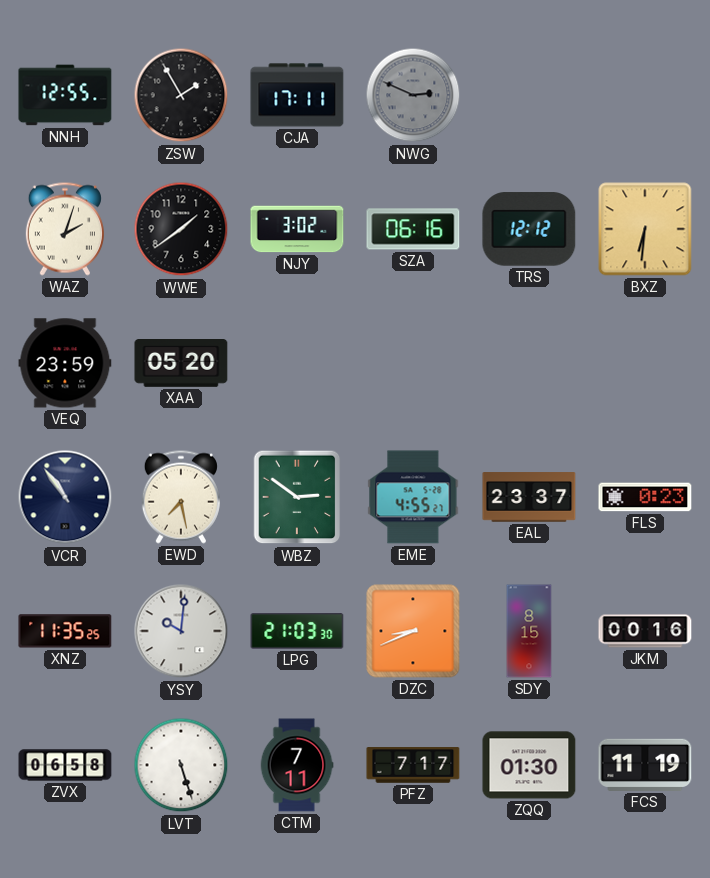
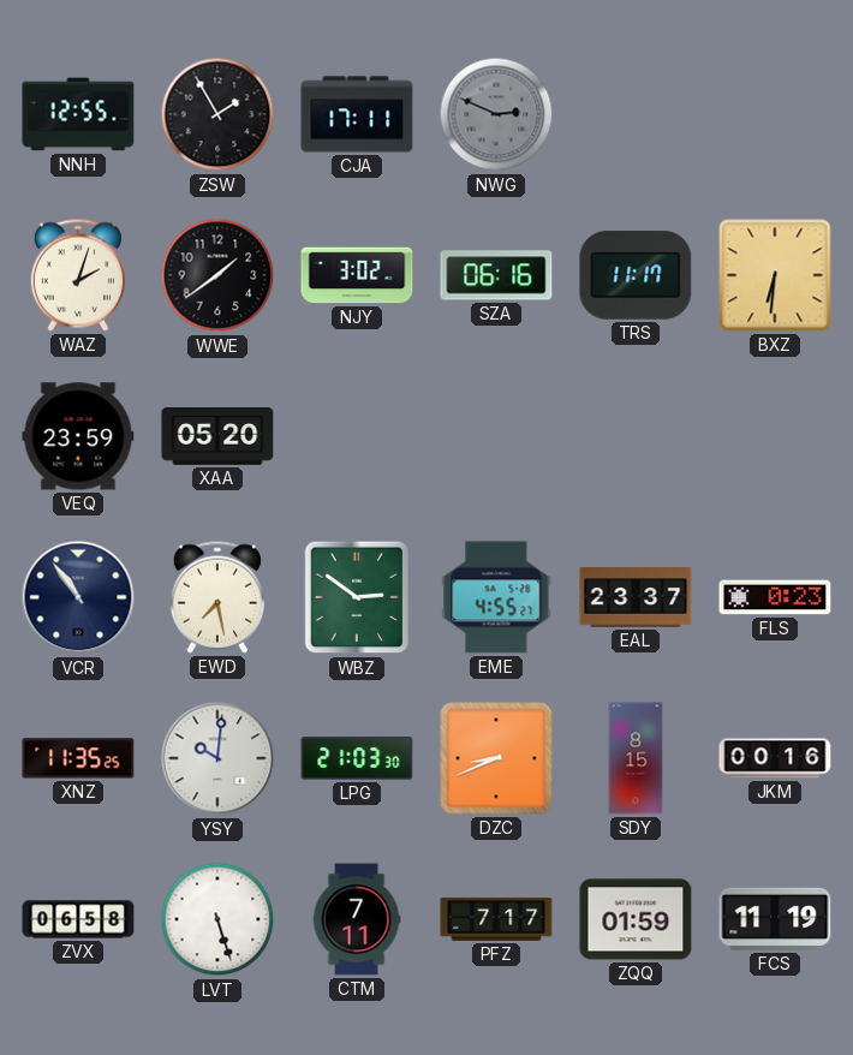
TRS: 12:12 -> 11:17
ZQQ: 01:30 -> 01:59
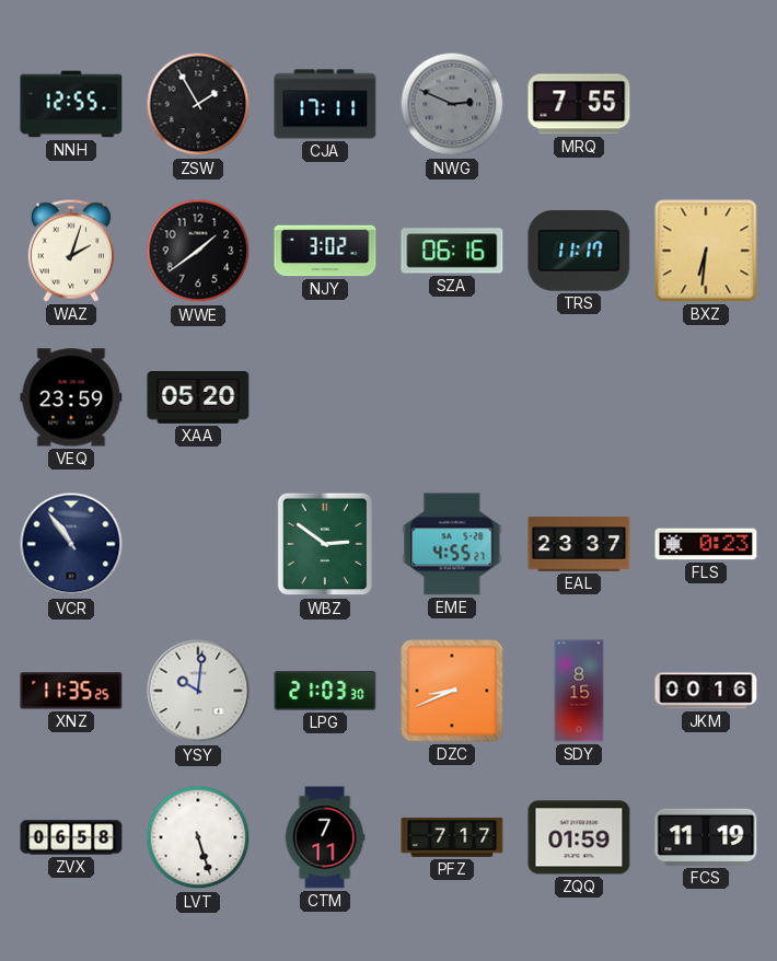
MRQ: none -> 7:55
EWD: 7:28 -> none
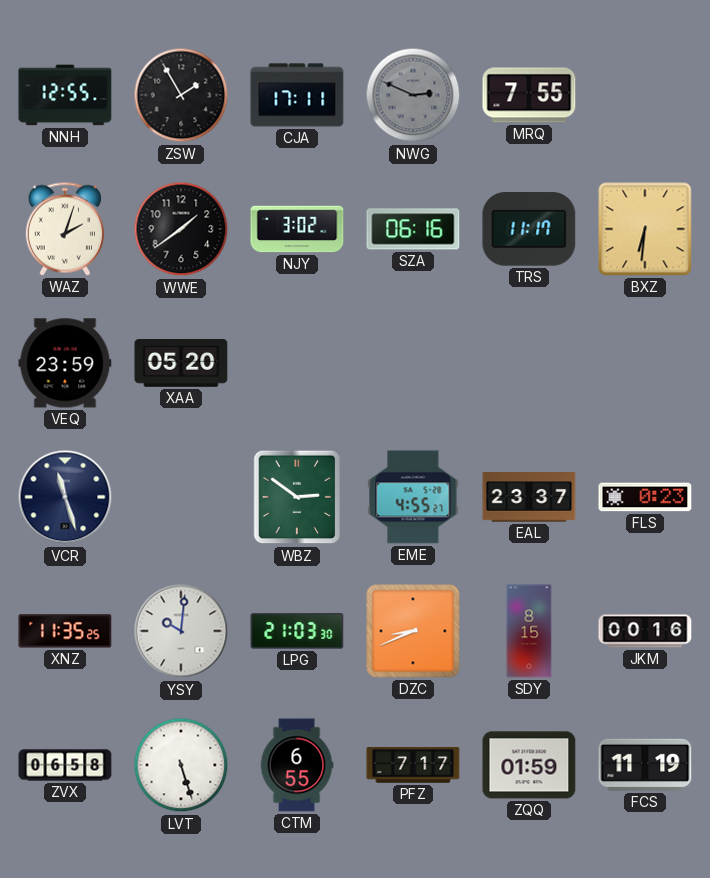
VCR: 10:54 -> 11:27
CTM: 7:11 -> 6:55
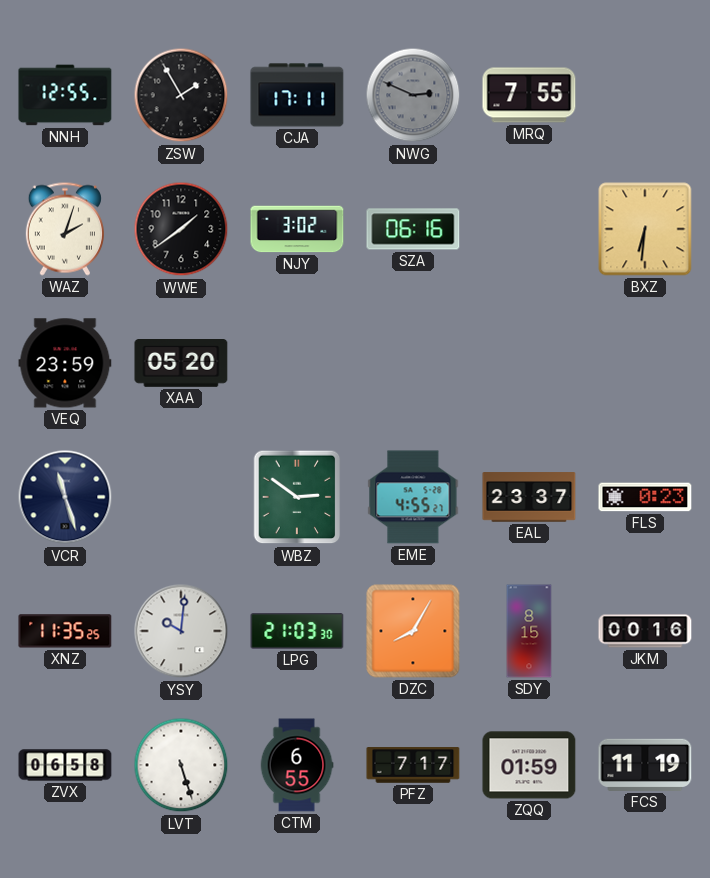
TRS: 11:17 -> none
DZC: 8:41 -> 8:05
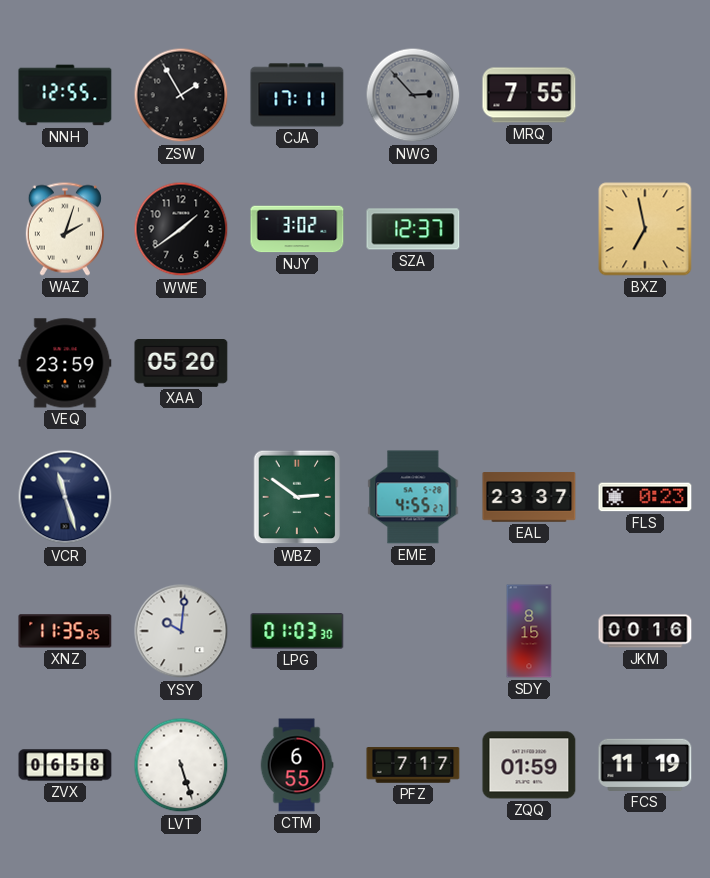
NWG: 2:49 -> 2:53
SZA: 06:16 -> 12:37
BXZ: 6:31 -> 6:58
LPG: 21:03 -> 01:03
DZC: 8:05 -> none
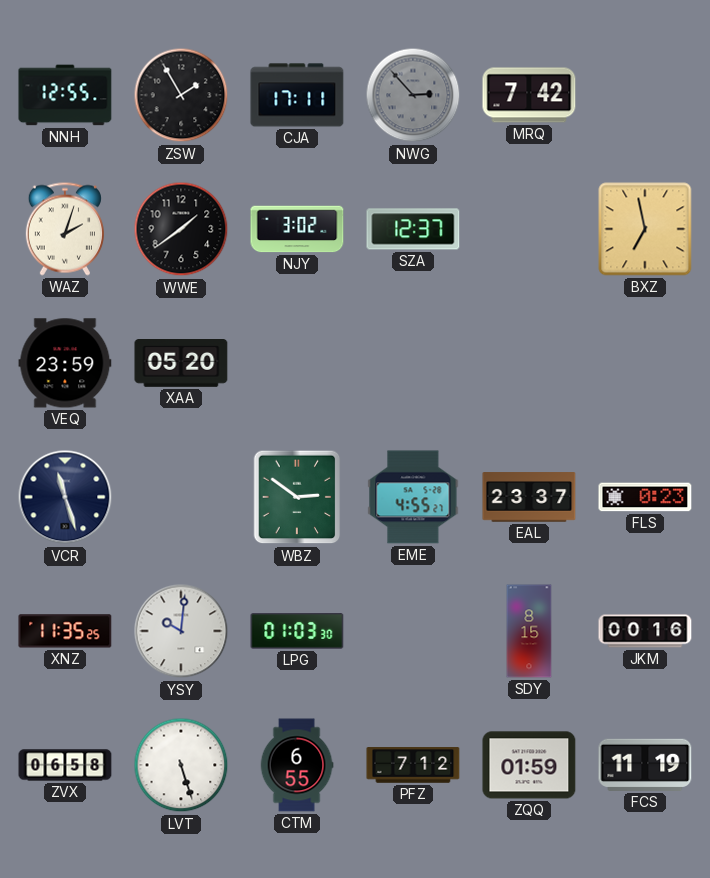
MRQ: 7:55 -> 7:42
PFZ: 7:17 -> 7:12
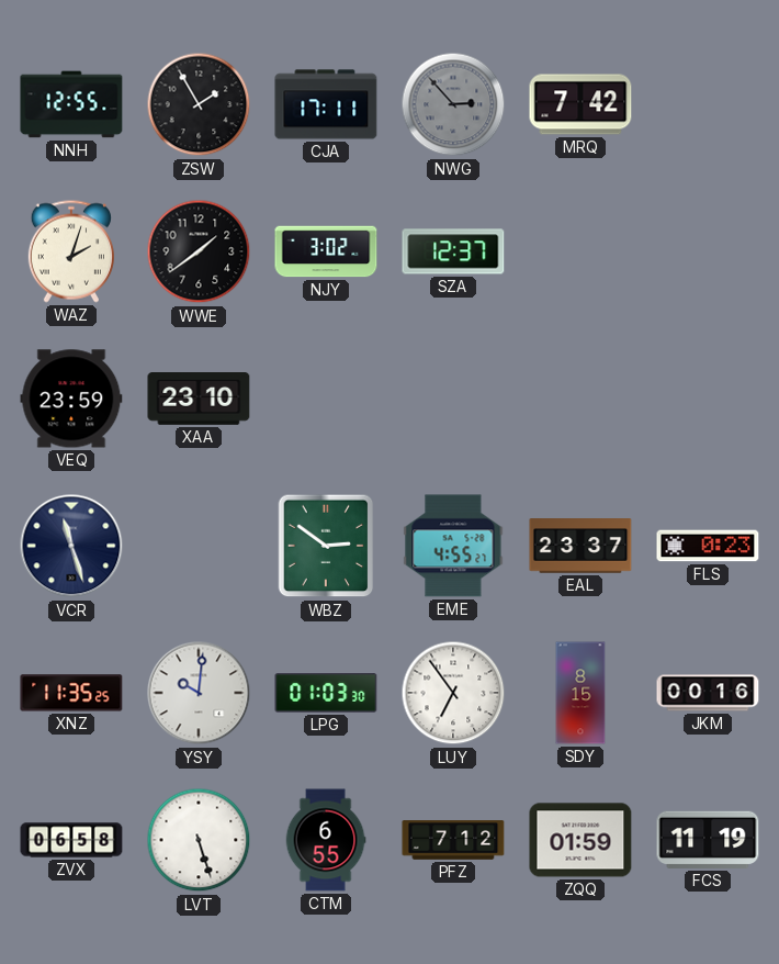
BXZ: 6:58 -> none
XAA: 05:20 -> 23:10
LUY: none -> 6:54
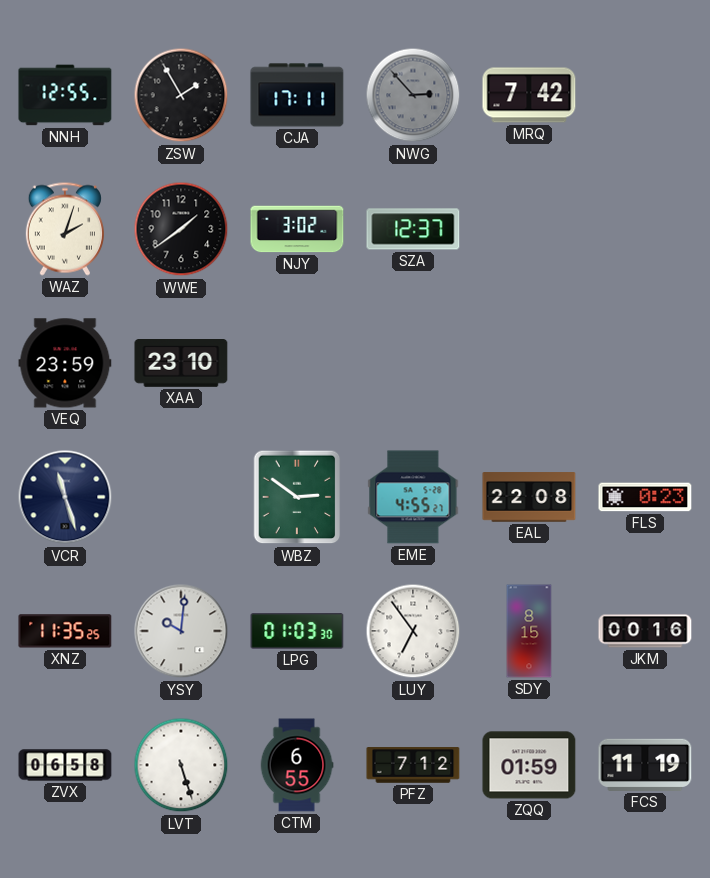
EAL: 23:37 -> 22:08
